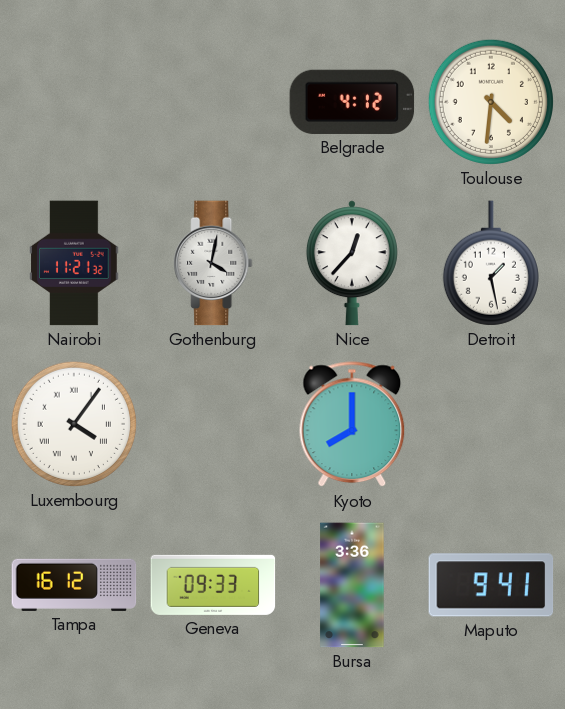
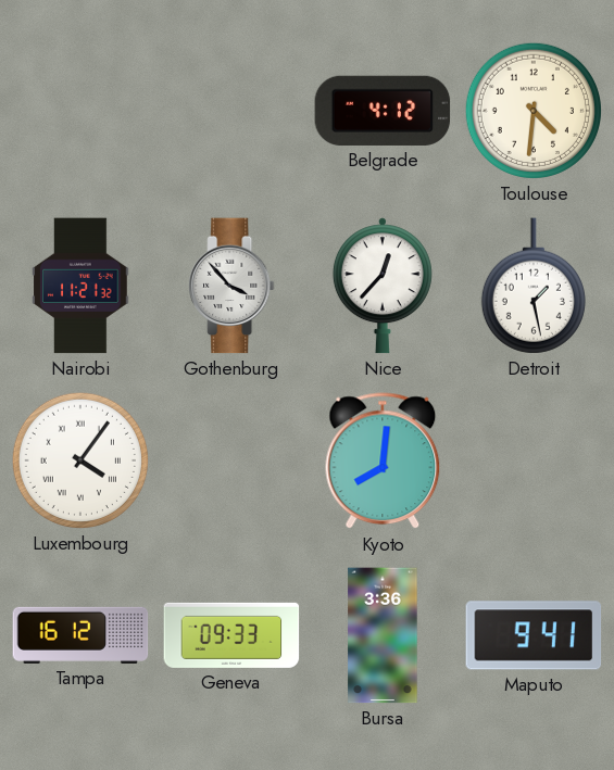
Gothenburg: 4:02 -> 3:53
Kyoto: 8:00 -> 8:01
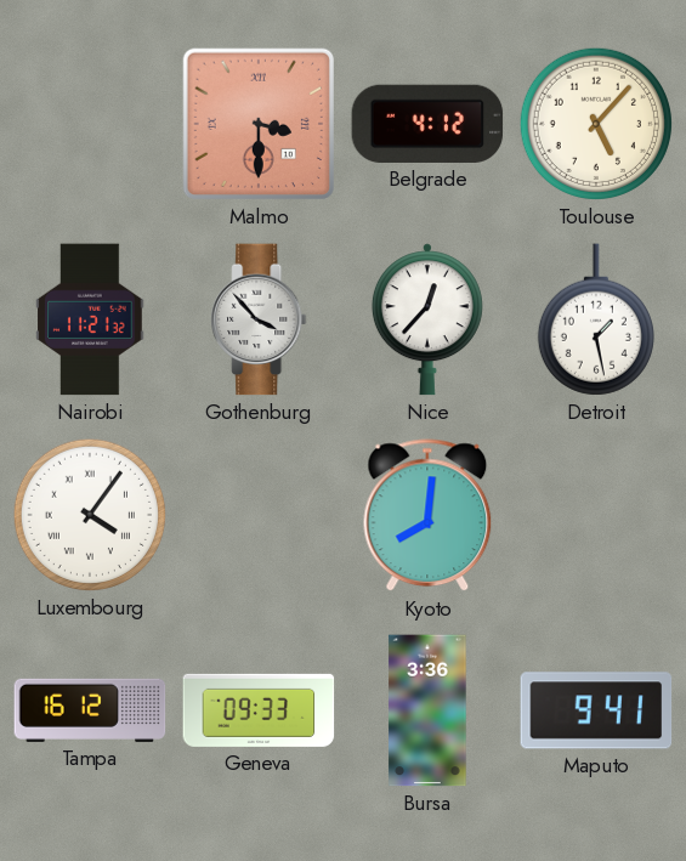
Malmo: none -> 3:30
Toulouse: 4:31 -> 5:07
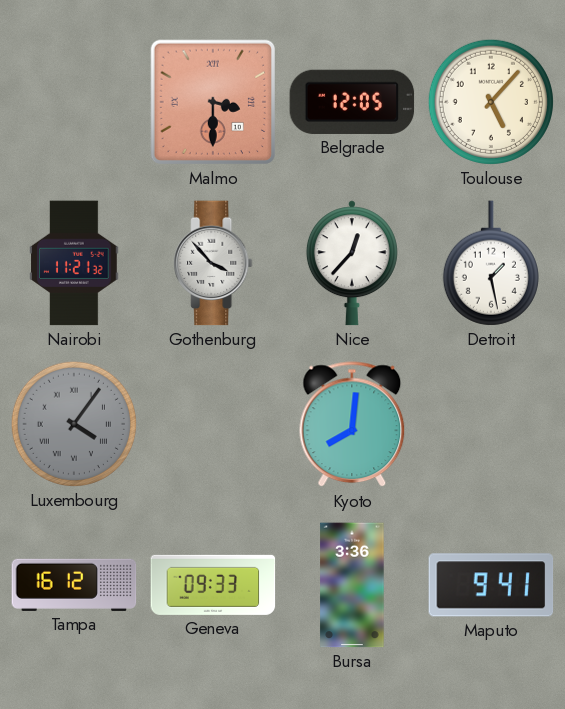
Belgrade: 4:12 -> 12:05
Luxembourg dial: white -> grey
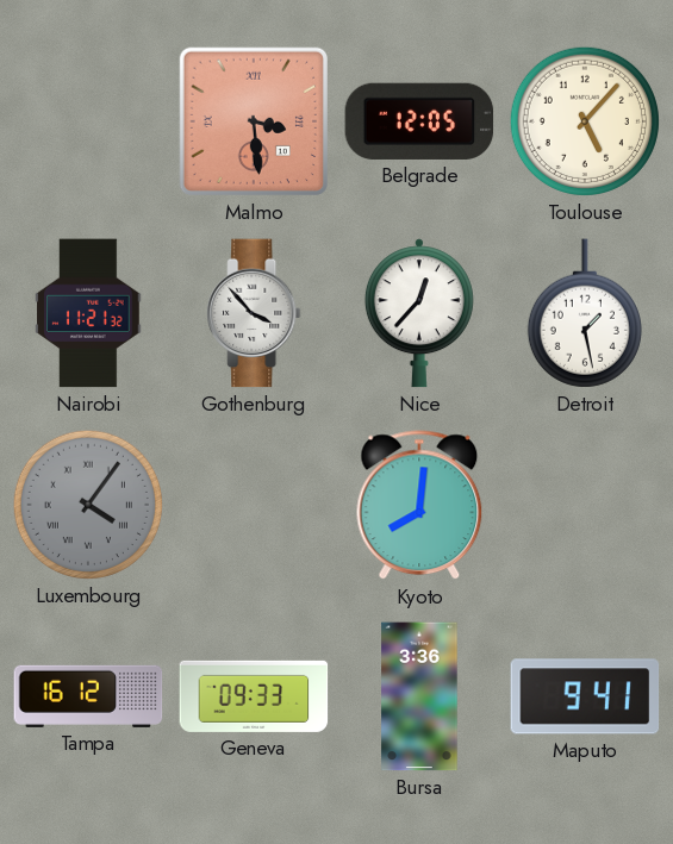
Malmo: 3:30 -> 3:29
